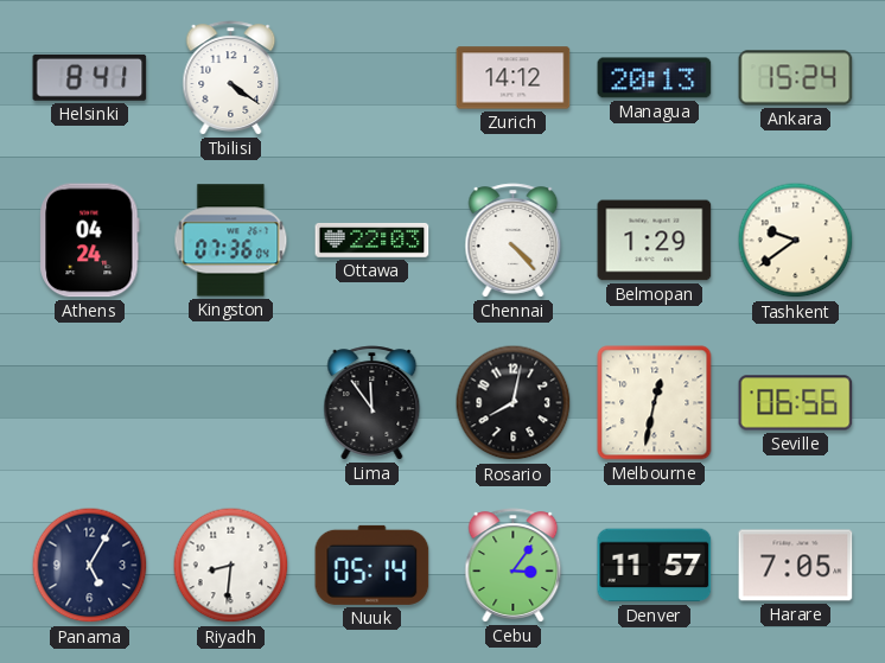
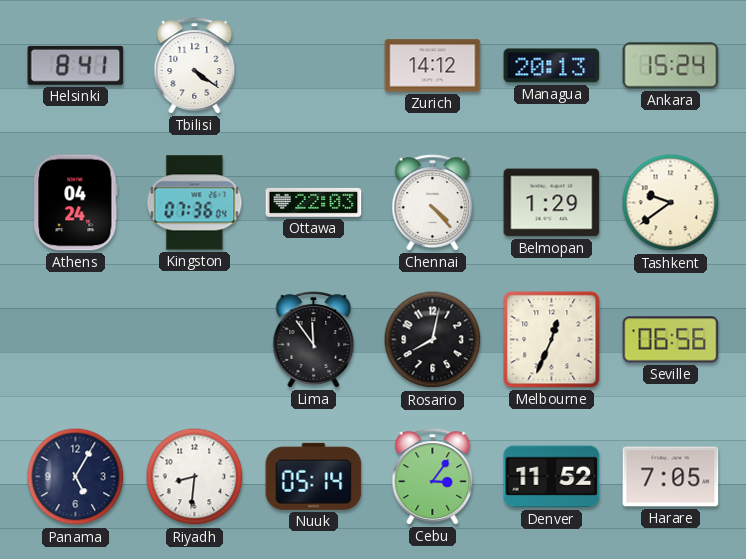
Melbourne: 12:32 -> 12:34
Denver: 11:57 -> 11:52
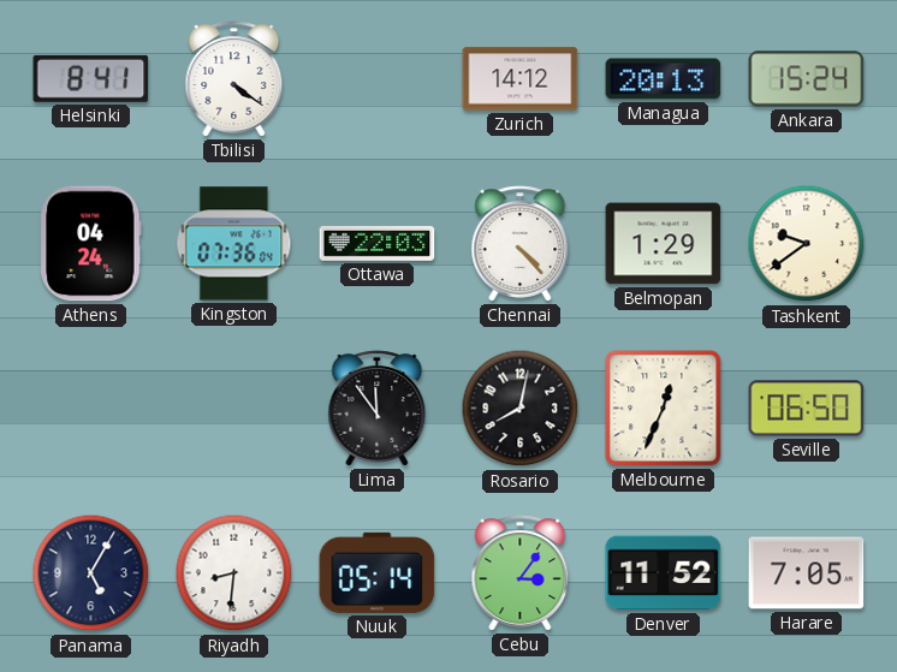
Seville: 06:56 -> 06:50
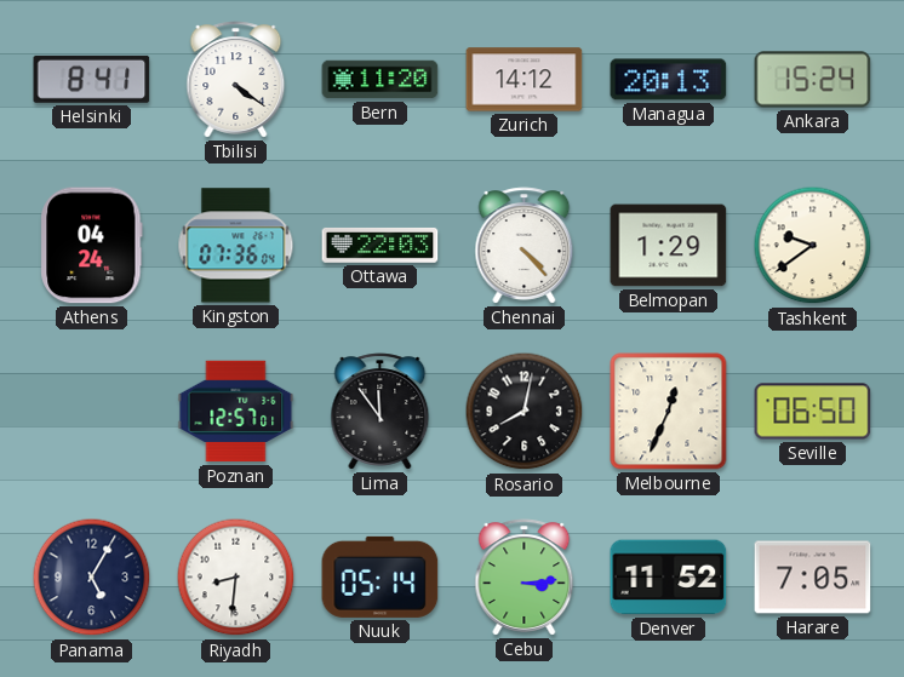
Bern: none -> 11:20
Poznan: none -> 12:57
Cebu: 3:06 -> 3:14
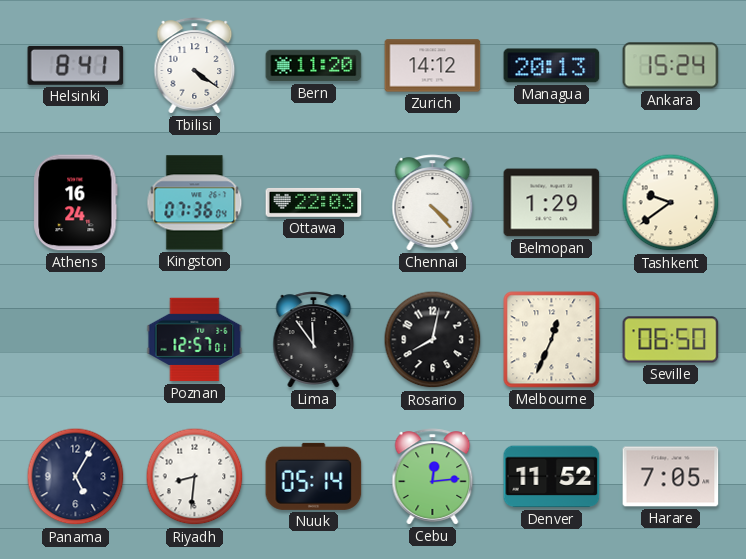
Athens: 04:24 -> 16:24
Cebu: 3:14 -> 12:14
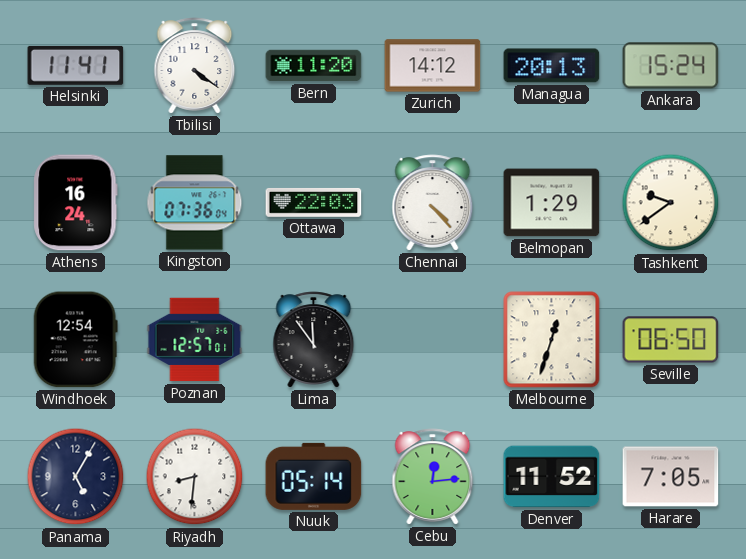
Helsinki: 8:41 -> 11:41
Windhoek: none -> 12:54
Rosario: 8:02 -> none
Melbourne: 12:34 -> 12:33
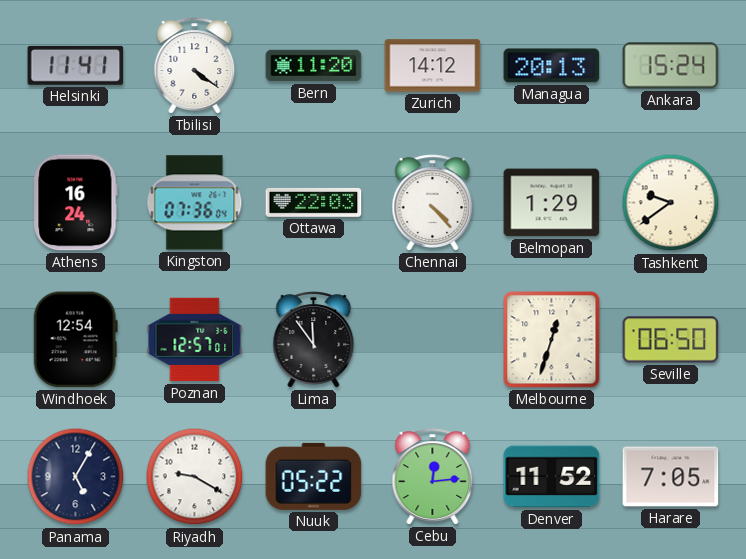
Riyadh: 8:31 -> 9:20
Nuuk: 05:14 -> 05:22
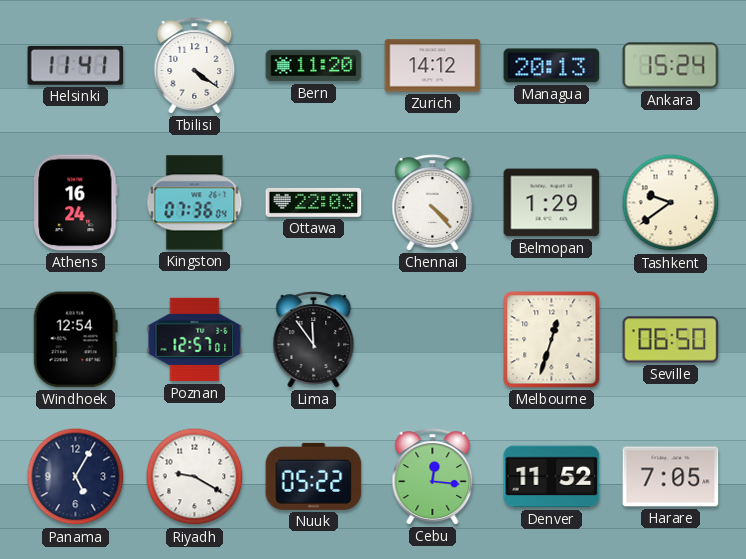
Cebu: 12:14 -> 12:16
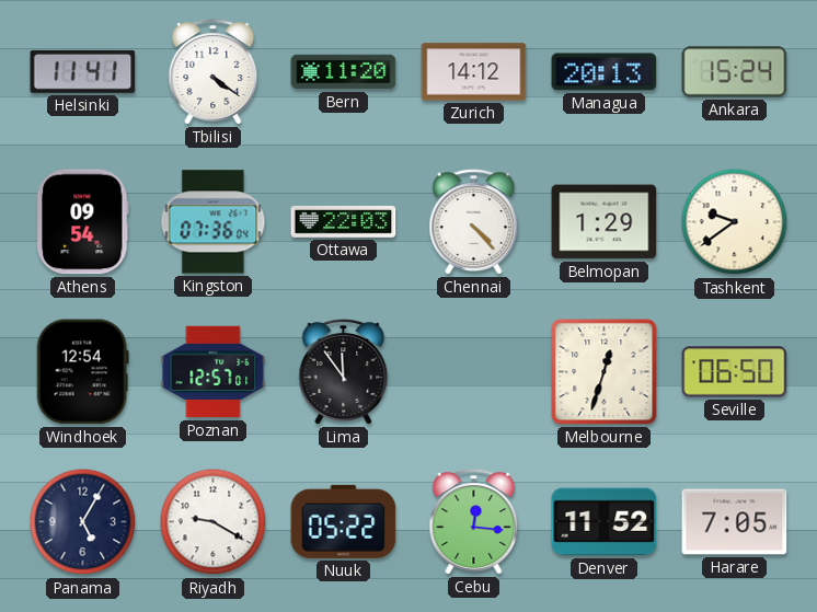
Athens: 16:24 -> 09:54
